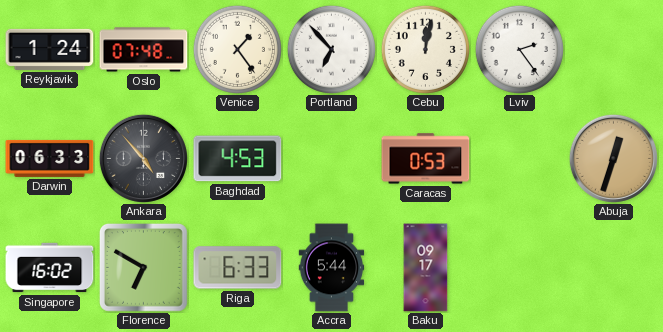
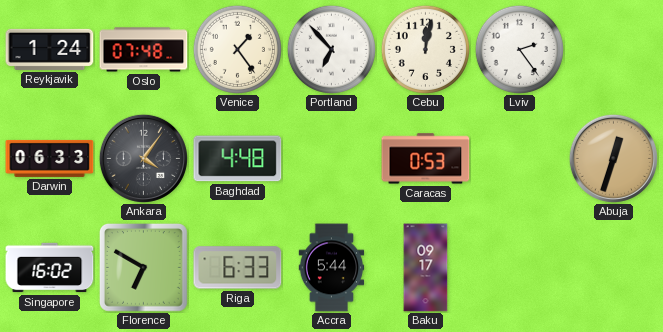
Ankara: 4:53 -> 4:06
Baghdad: 4:53 -> 4:48
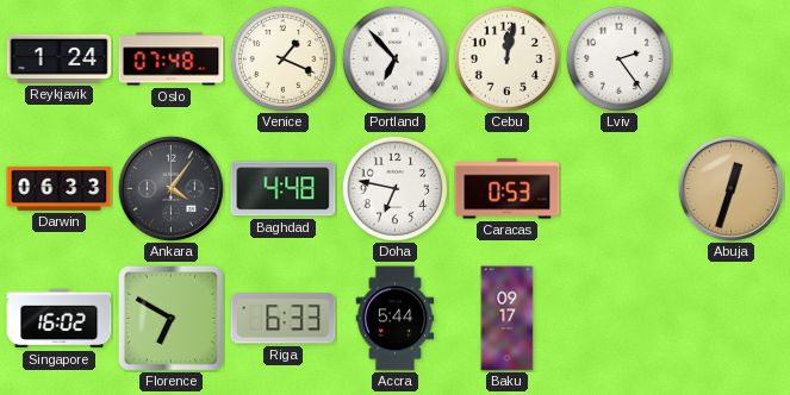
Venice: 1:24 -> 1:19
Doha: none -> 6:47
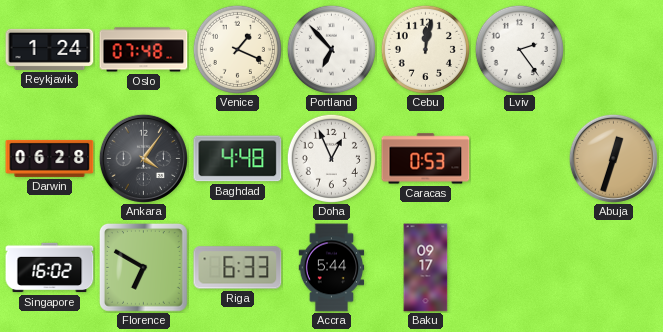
Darwin: 06:33 -> 06:28
Doha: 6:47 -> 12:56
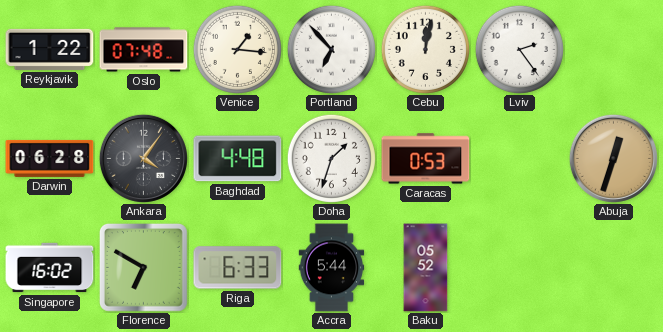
Reykjavik: 1:24 -> 1:22
Venice: 1:19 -> 1:16
Doha: 12:56 -> 1:33
Baku: 09:17 -> 05:52
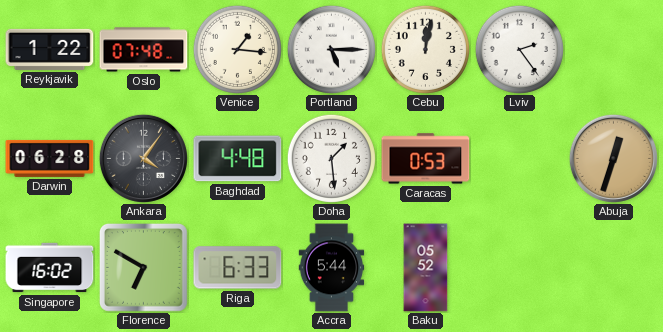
Portland: 6:53 -> 5:15
Doha: 1:33 -> 1:29
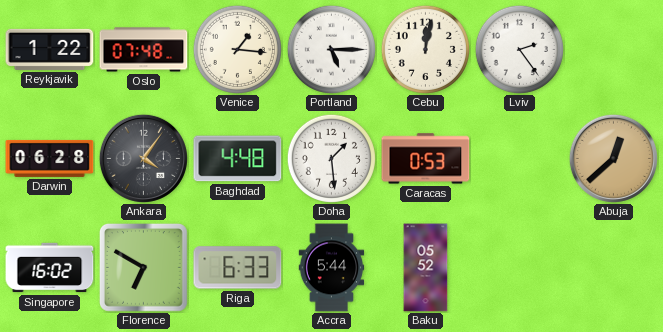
Abuja: 12:33 -> 12:38
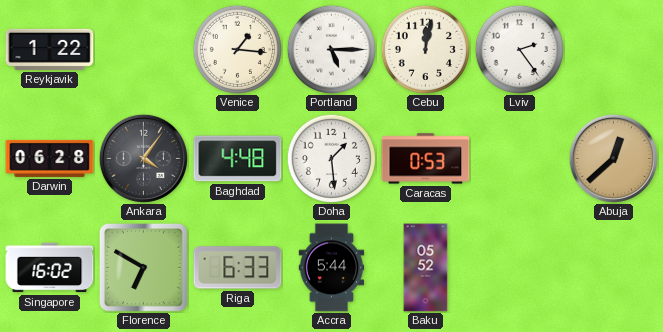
Oslo: 07:48 -> none
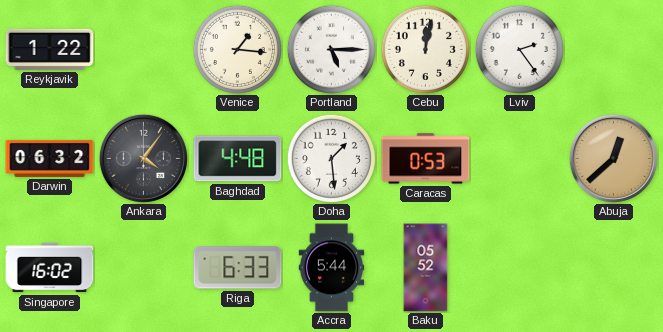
Darwin: 06:28 -> 06:32
Florence: 6:50 -> none
